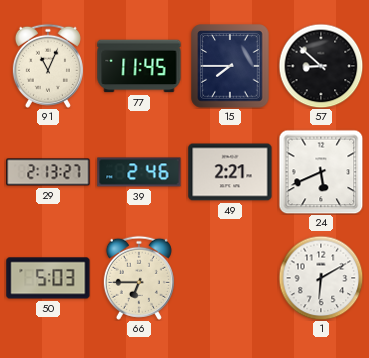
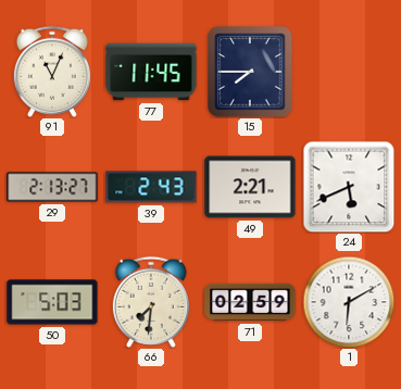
57: 8:52 -> none
39: 2:46 -> 2:43
66: 6:45 -> 7:31
71: none -> 02:59
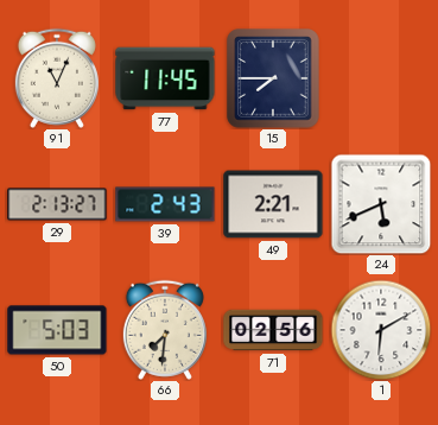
71: 02:59 -> 02:56
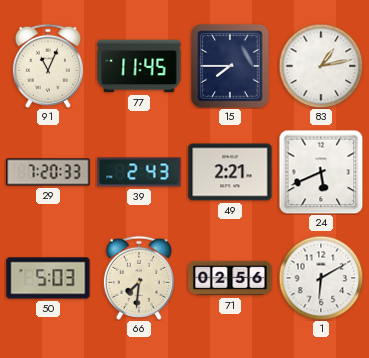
83: none -> 1:13
29: 2:13 -> 7:20
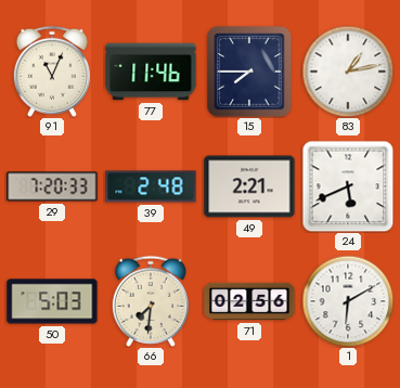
77: 11:45 -> 11:46
39: 2:43 -> 2:48
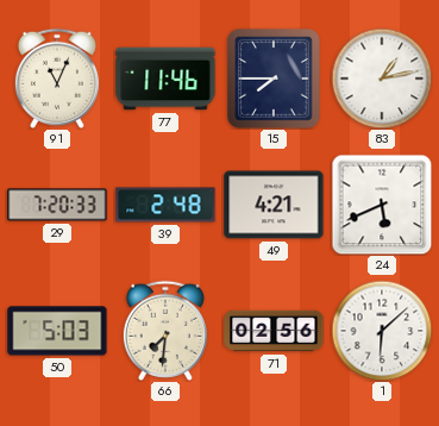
49: 2:21 -> 4:21
1: 6:10 -> 6:08
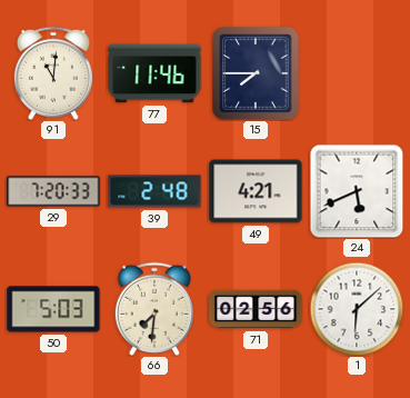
91: 11:04 -> 11:01
83: 1:13 -> none
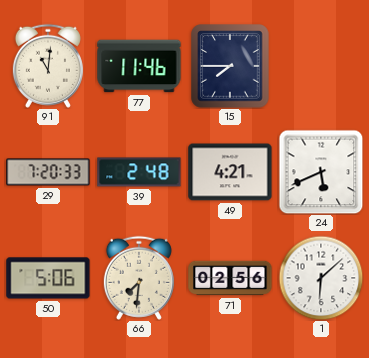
50: 5:03 -> 5:06
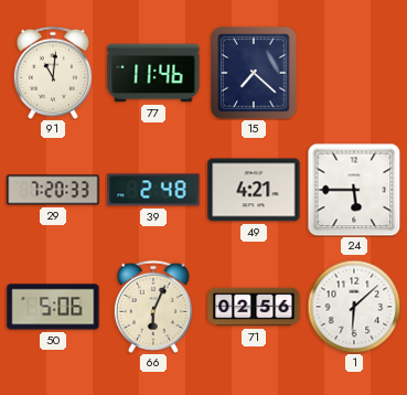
15: 7:45 -> 7:22
24: 5:41 -> 5:45
66: 7:31 -> 6:04
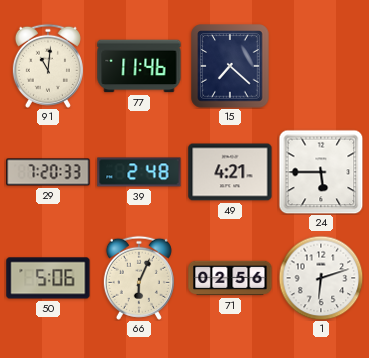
1: 6:08 -> 6:12
